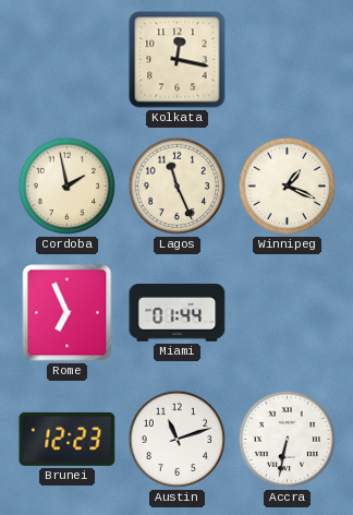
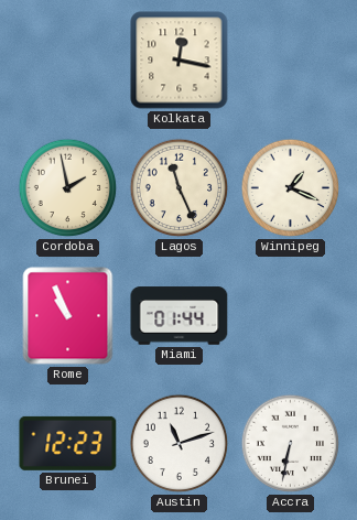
Rome: 6:56 -> 10:56
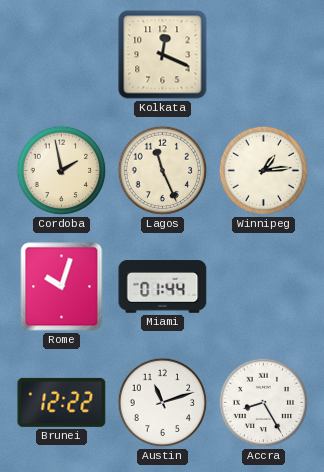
Kolkata: 12:17 -> 12:19
Winnipeg: 1:19 -> 1:14
Rome: 10:56 -> 10:03
Brunei: 12:23 -> 12:22
Accra: 6:32 -> 8:25
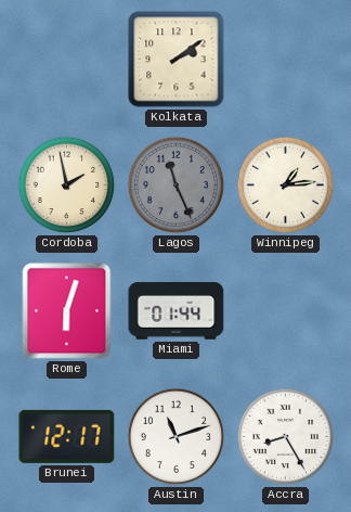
Kolkata: 12:19 -> 2:09
Lagos dial: cream -> grey
Rome: 10:03 -> 6:03
Brunei: 12:22 -> 12:17
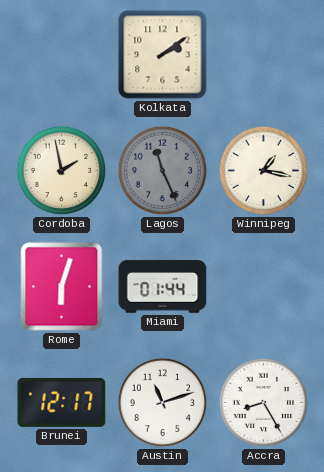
Winnipeg: 1:14 -> 1:17
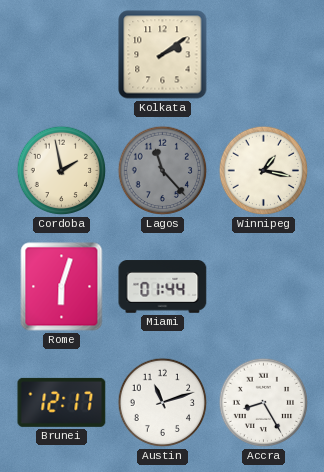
Lagos: 11:26 -> 11:23
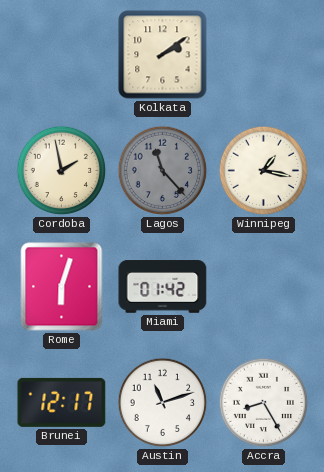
Miami: 01:44 -> 01:42
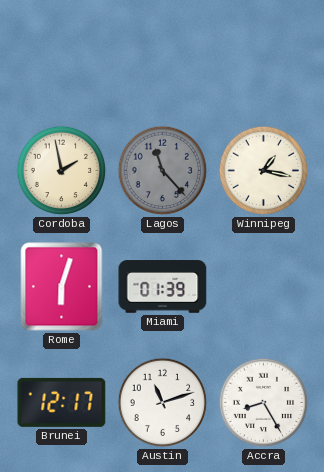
Kolkata: 2:09 -> none
Miami: 01:42 -> 01:39
